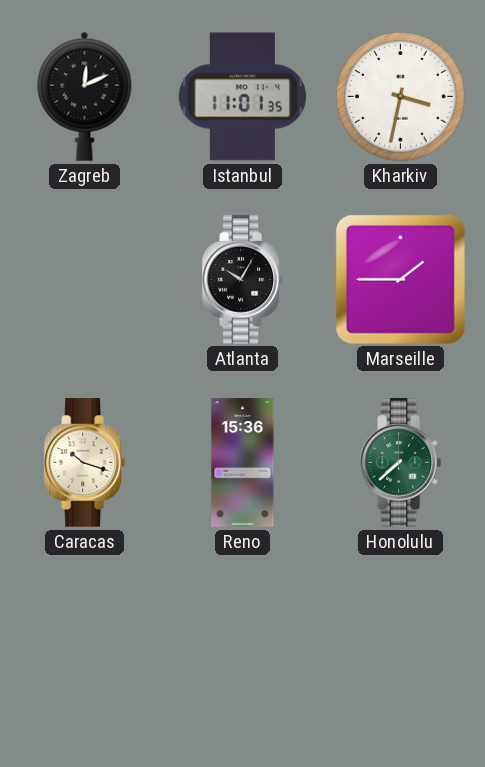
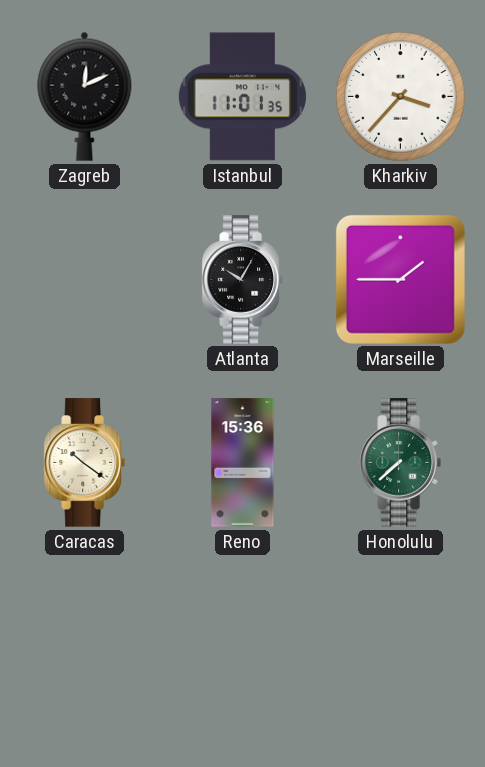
Kharkiv: 3:32 -> 3:37
Caracas: 10:18 -> 10:21
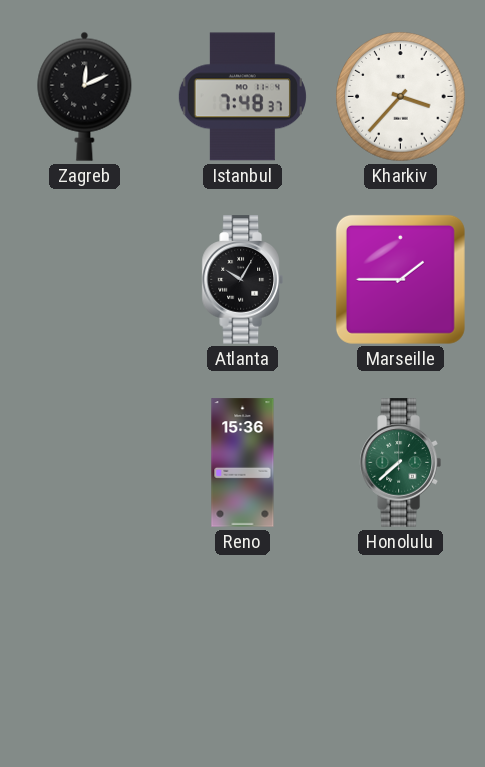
Istanbul: 11:01 -> 7:48
Caracas: 10:21 -> none
